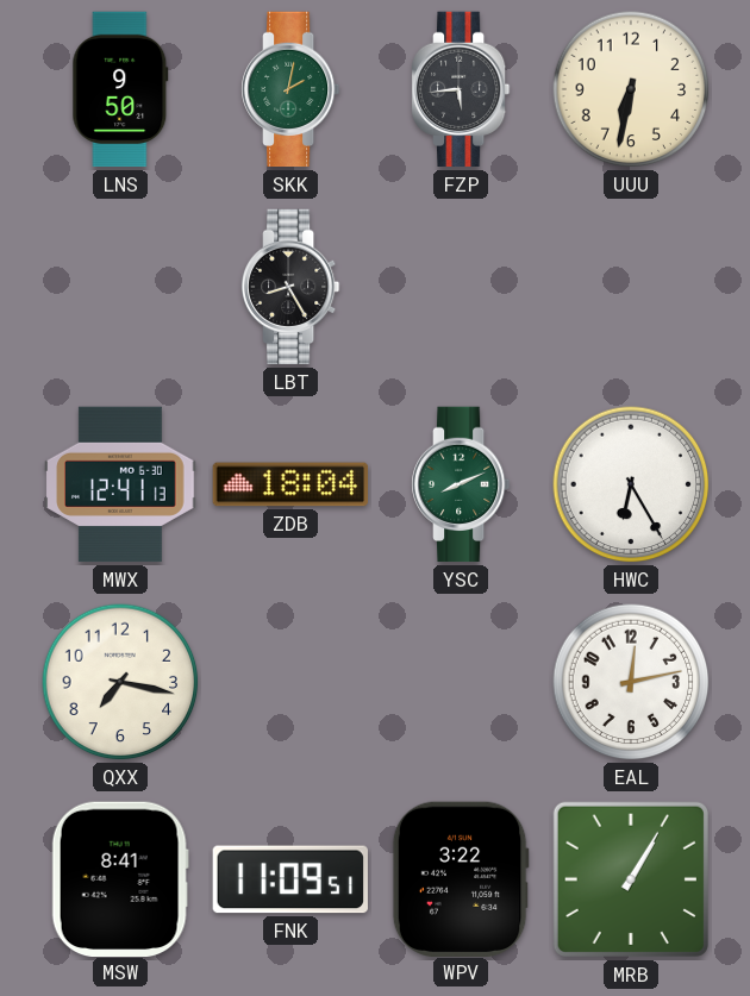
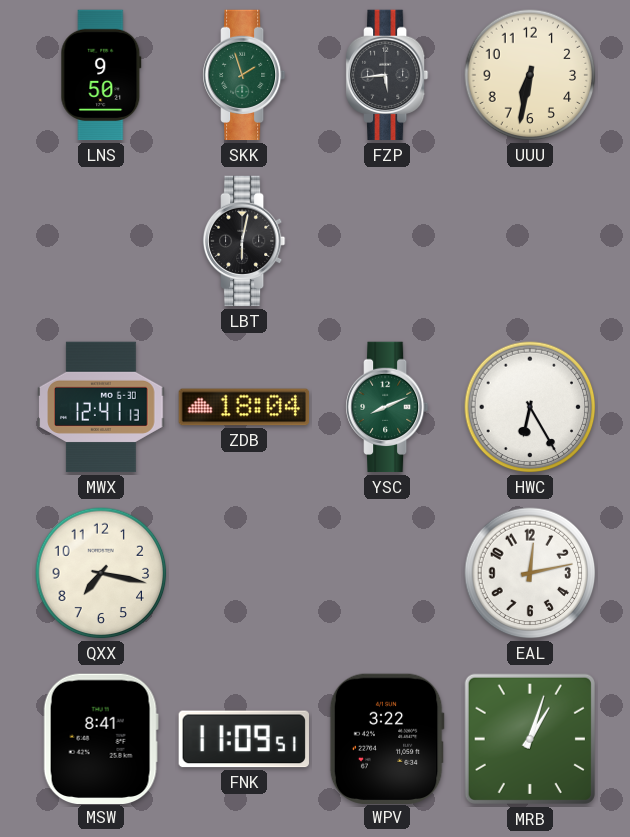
SKK: 2:02 -> 1:57
LBT: 8:25 -> 6:02
MRB: 1:05 -> 1:03
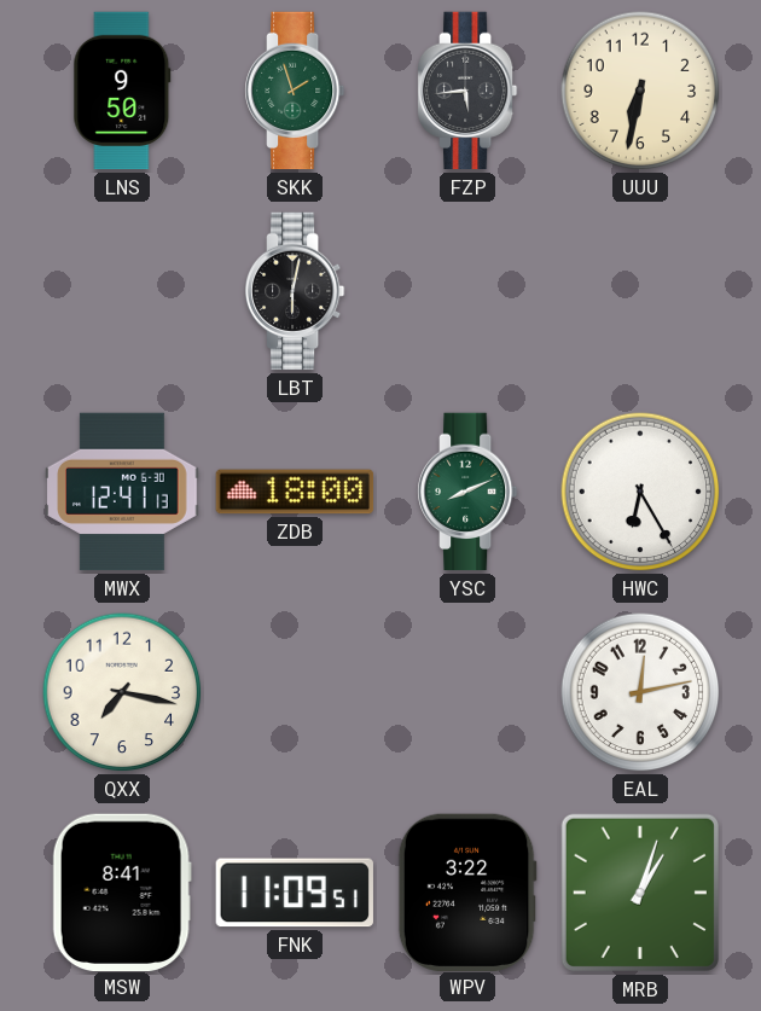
ZDB: 18:04 -> 18:00
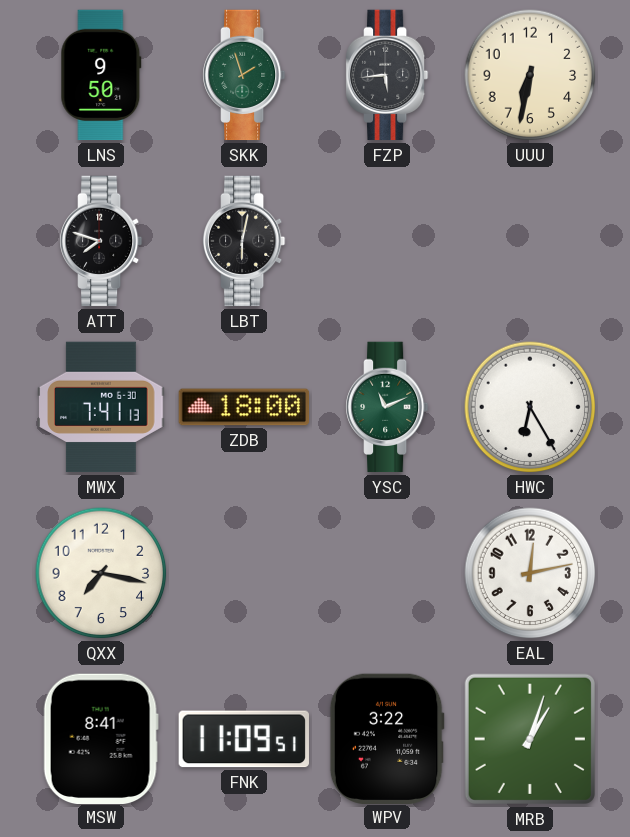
ATT: none -> 7:48
MWX: 12:41 -> 7:41
YSC: 8:11 -> 11:11
